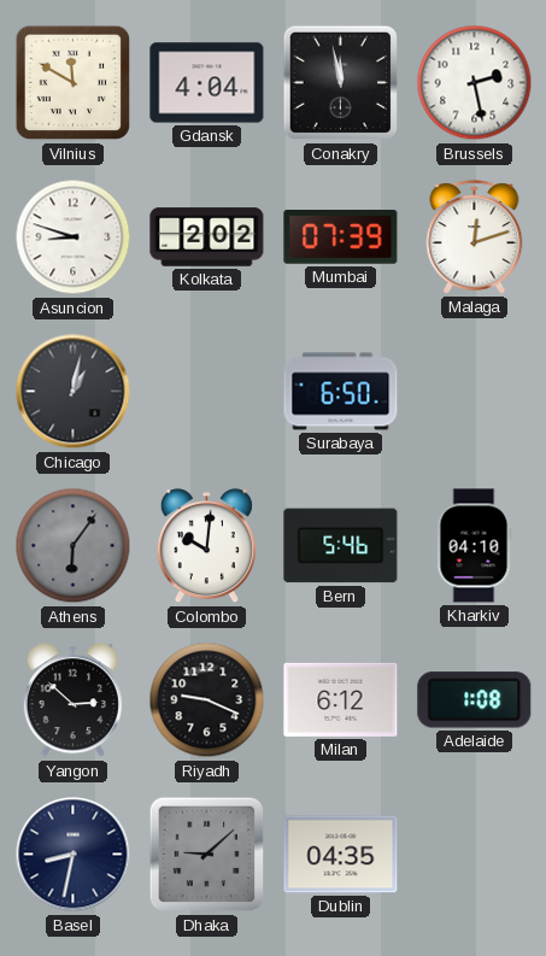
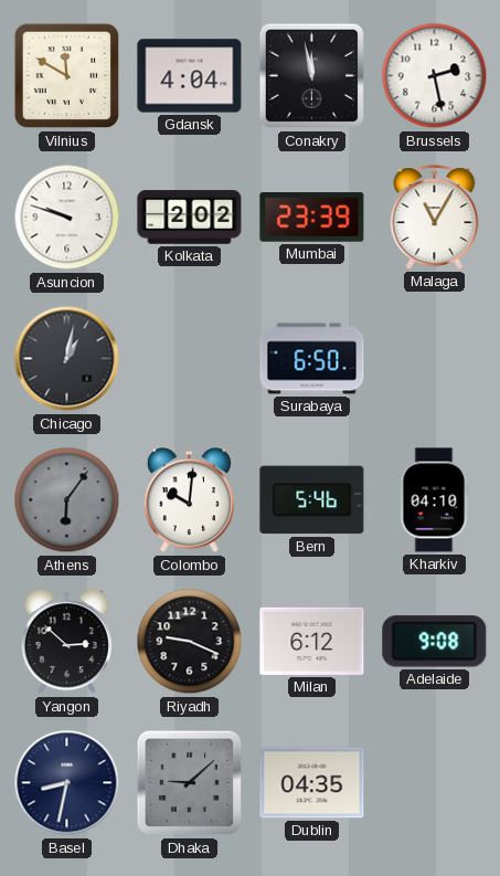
Asuncion: 8:48 -> 9:48
Mumbai: 07:39 -> 23:39
Malaga: 12:12 -> 11:05
Adelaide: 1:08 -> 9:08
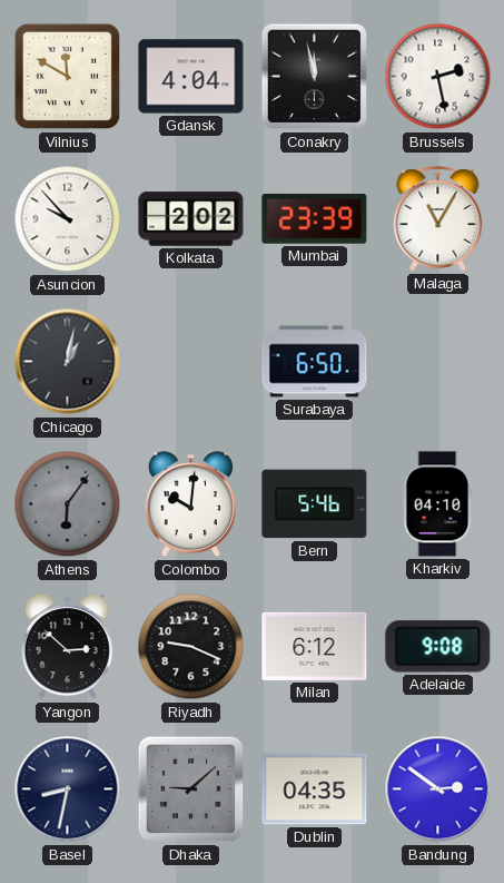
Asuncion: 9:48 -> 9:53
Bandung: none -> 2:51
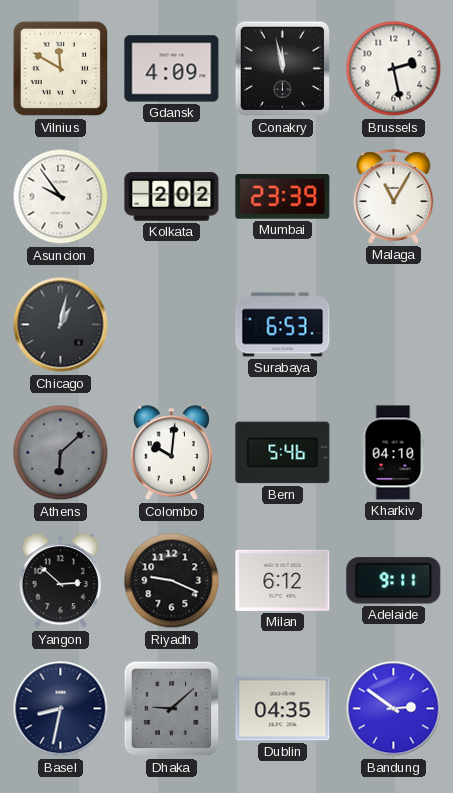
Gdansk: 4:04 -> 4:09
Asuncion: 9:53 -> 9:54
Surabaya: 6:50 -> 6:53
Athens: 6:06 -> 6:08
Adelaide: 9:08 -> 9:11
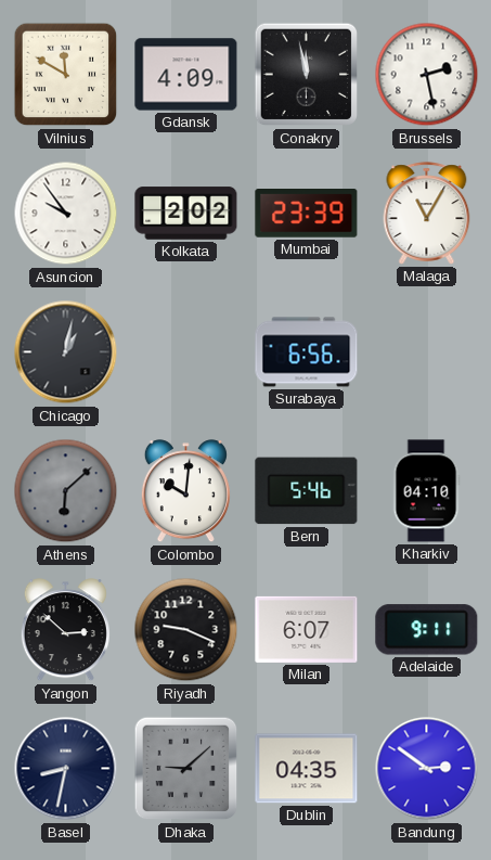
Surabaya: 6:53 -> 6:56
Milan: 6:12 -> 6:07
